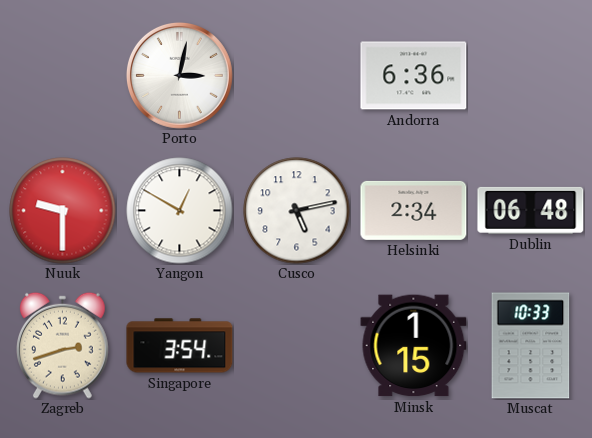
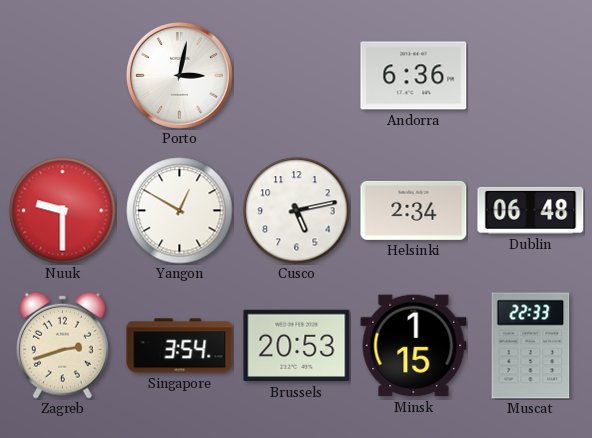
Brussels: none -> 20:53
Muscat: 10:33 -> 22:33
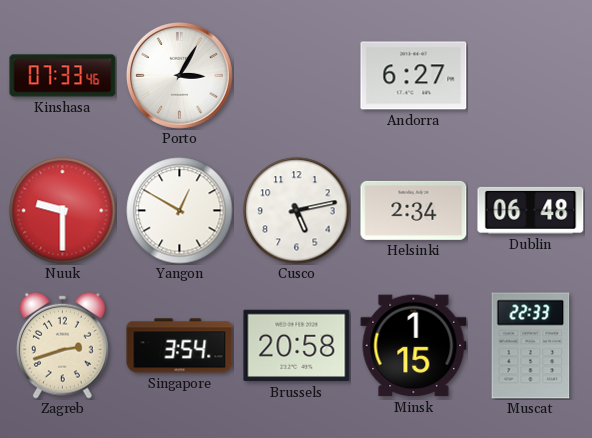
Kinshasa: none -> 07:33
Porto: 3:02 -> 3:05
Andorra: 6:36 -> 6:27
Brussels: 20:53 -> 20:58
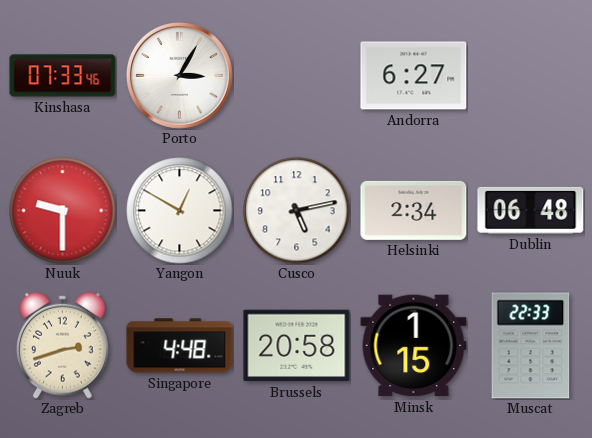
Singapore: 3:54 -> 4:48
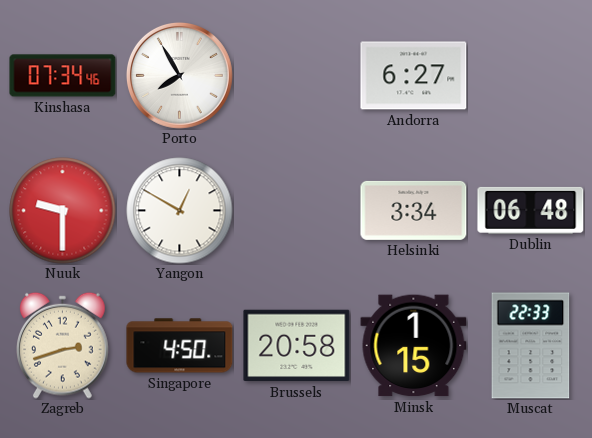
Kinshasa: 07:33 -> 07:34
Porto: 3:05 -> 7:55
Cusco: 5:13 -> none
Helsinki: 2:34 -> 3:34
Singapore: 4:48 -> 4:50
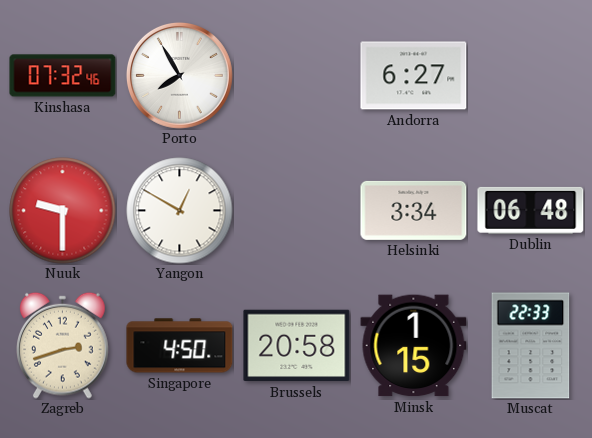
Kinshasa: 07:34 -> 07:32
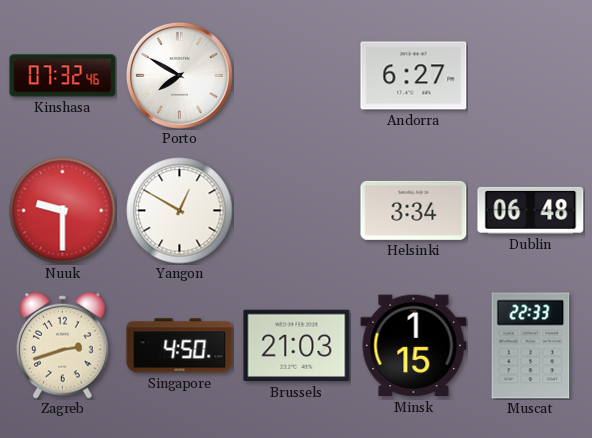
Porto: 7:55 -> 7:50
Brussels: 20:58 -> 21:03
